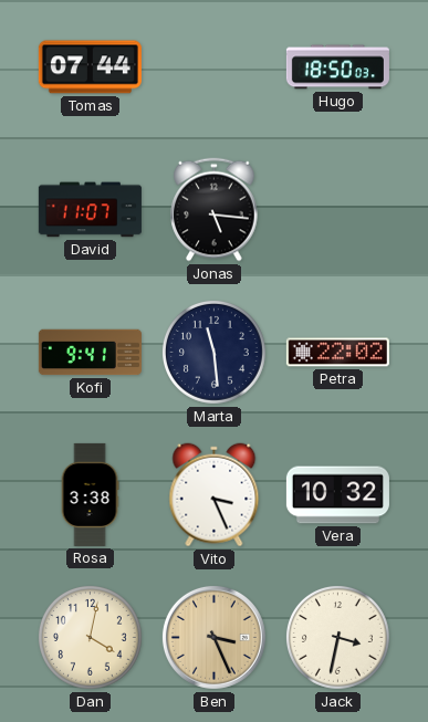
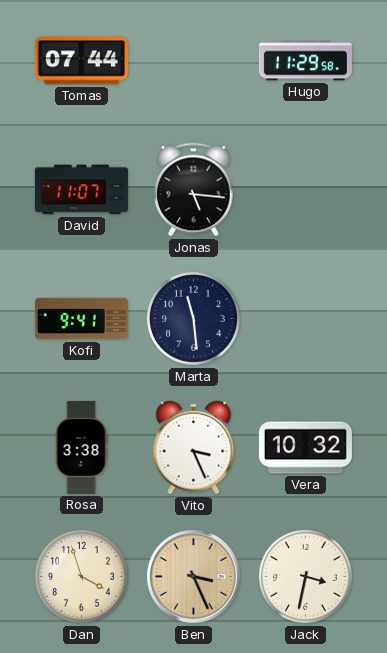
Hugo: 18:50 -> 11:29
Petra: 22:02 -> none
Dan: 4:02 -> 3:57
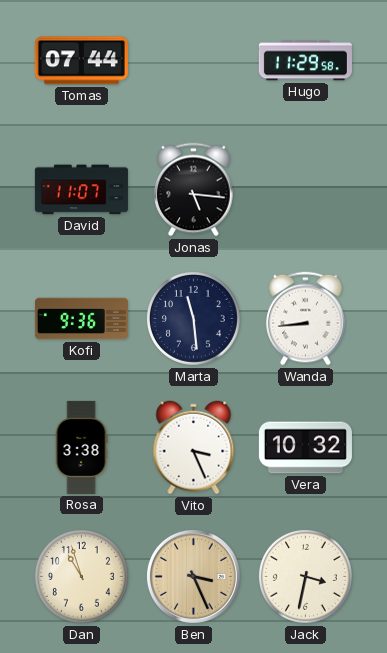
Kofi: 9:41 -> 9:36
Wanda: none -> 8:44
Dan: 3:57 -> 10:57
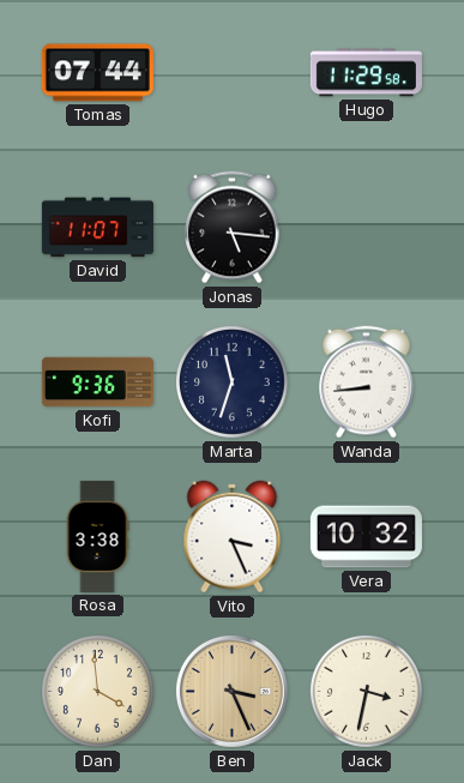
Marta: 11:29 -> 11:33
Dan: 10:57 -> 3:59
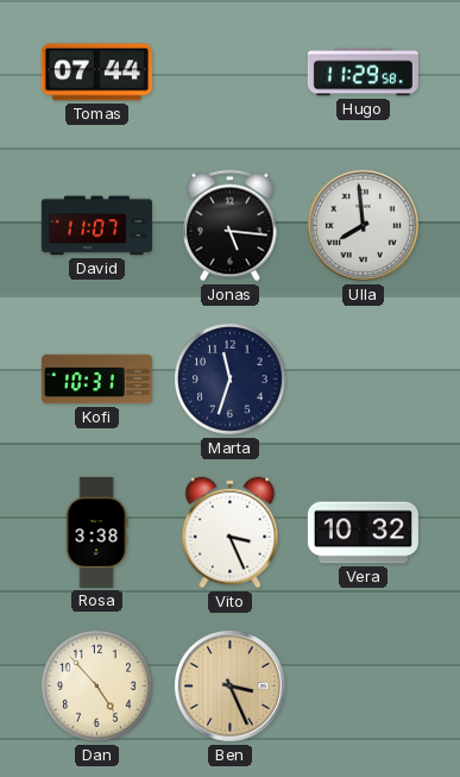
Ulla: none -> 7:59
Kofi: 9:36 -> 10:31
Wanda: 8:44 -> none
Dan: 3:59 -> 4:53
Jack: 3:32 -> none
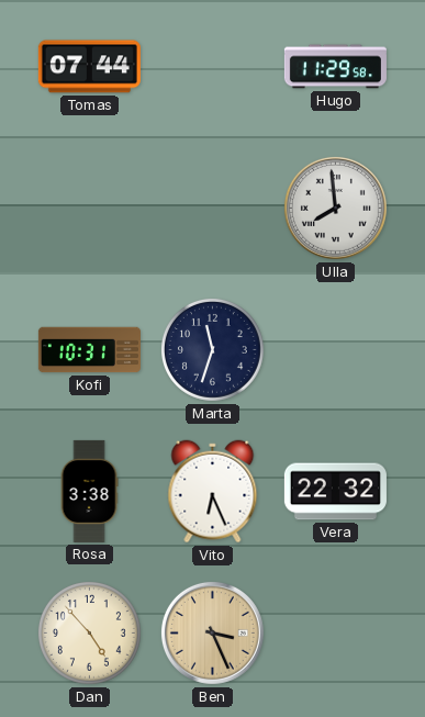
David: 11:07 -> none
Jonas: 5:16 -> none
Vito: 3:26 -> 6:26
Vera: 10:32 -> 22:32
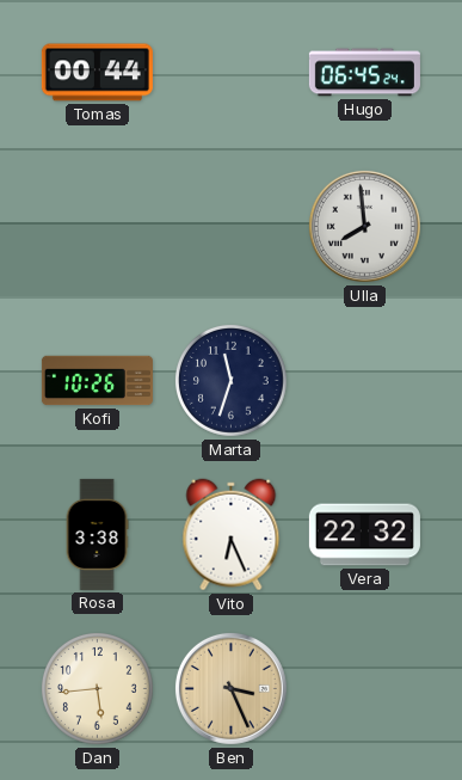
Tomas: 07:44 -> 00:44
Hugo: 11:29 -> 06:45
Kofi: 10:31 -> 10:26
Dan: 4:53 -> 5:44
